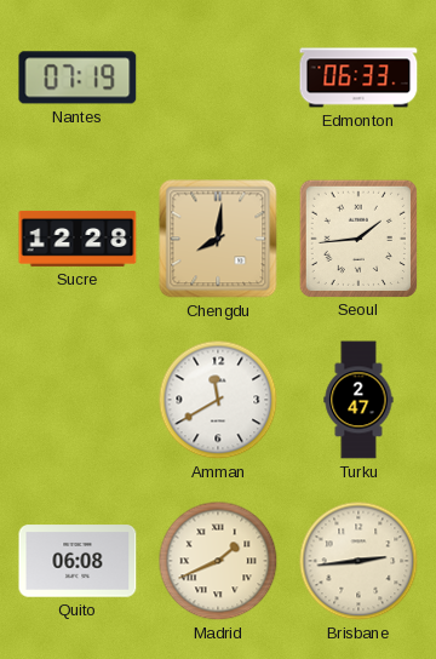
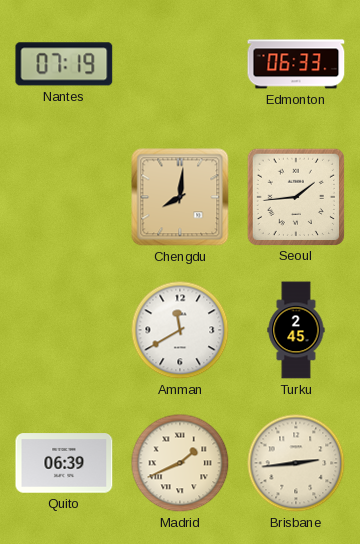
Sucre: 12:28 -> none
Turku: 2:47 -> 2:45
Quito: 06:08 -> 06:39
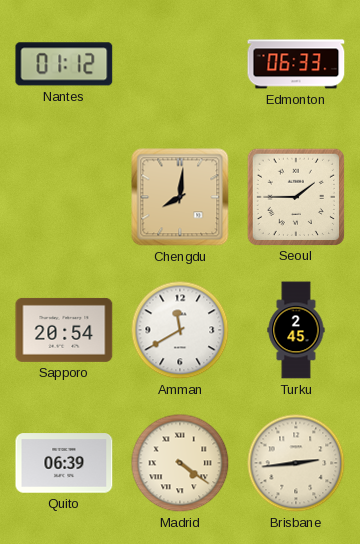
Nantes: 07:19 -> 01:12
Seoul: 1:44 -> 1:45
Sapporo: none -> 20:54
Madrid: 1:41 -> 4:21
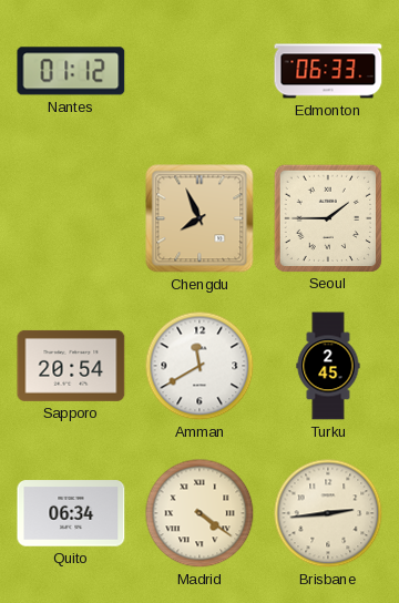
Chengdu: 8:01 -> 7:56
Quito: 06:39 -> 06:34
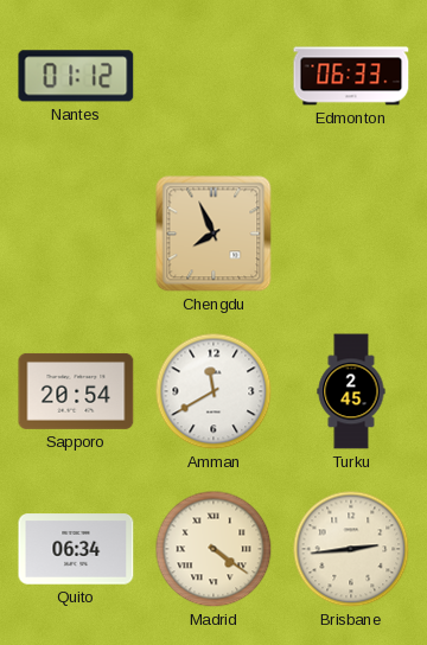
Seoul: 1:45 -> none
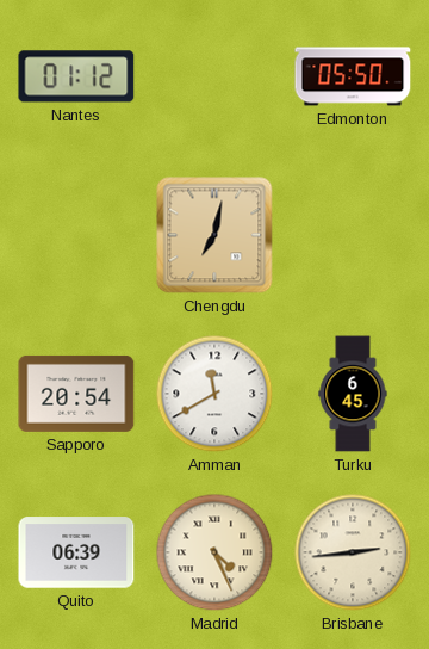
Edmonton: 06:33 -> 05:50
Chengdu: 7:56 -> 7:02
Turku: 2:45 -> 6:45
Quito: 06:34 -> 06:39
Madrid: 4:21 -> 4:26
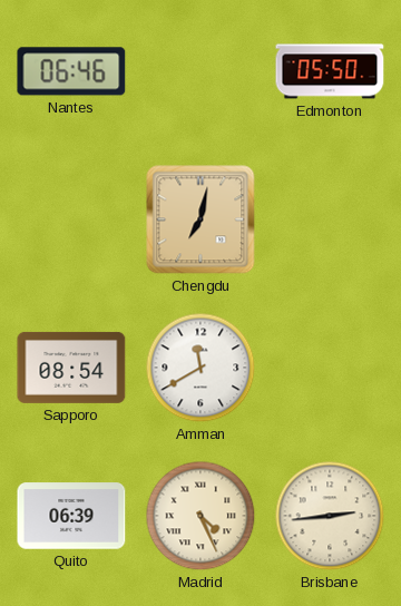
Nantes: 01:12 -> 06:46
Sapporo: 20:54 -> 08:54
Turku: 6:45 -> none
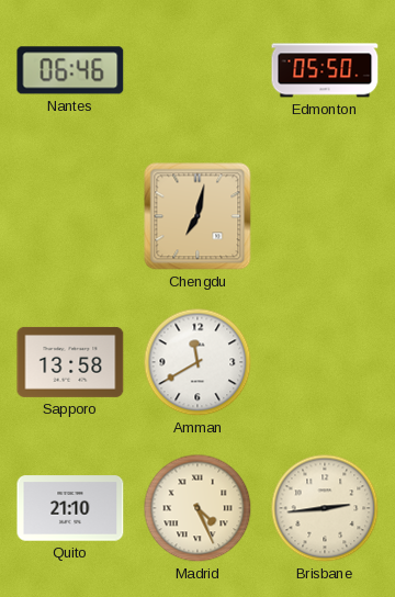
Sapporo: 08:54 -> 13:58
Quito: 06:39 -> 21:10
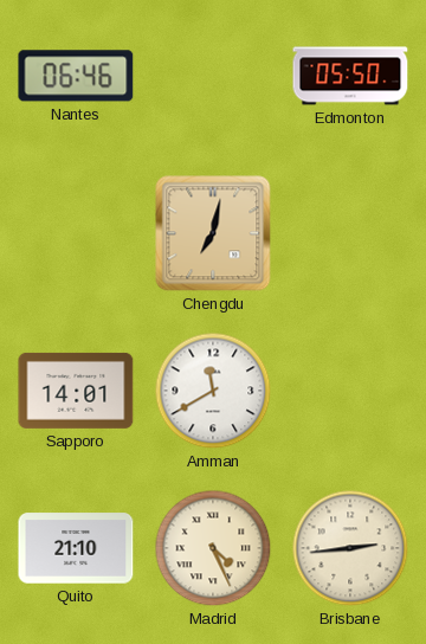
Sapporo: 13:58 -> 14:01
